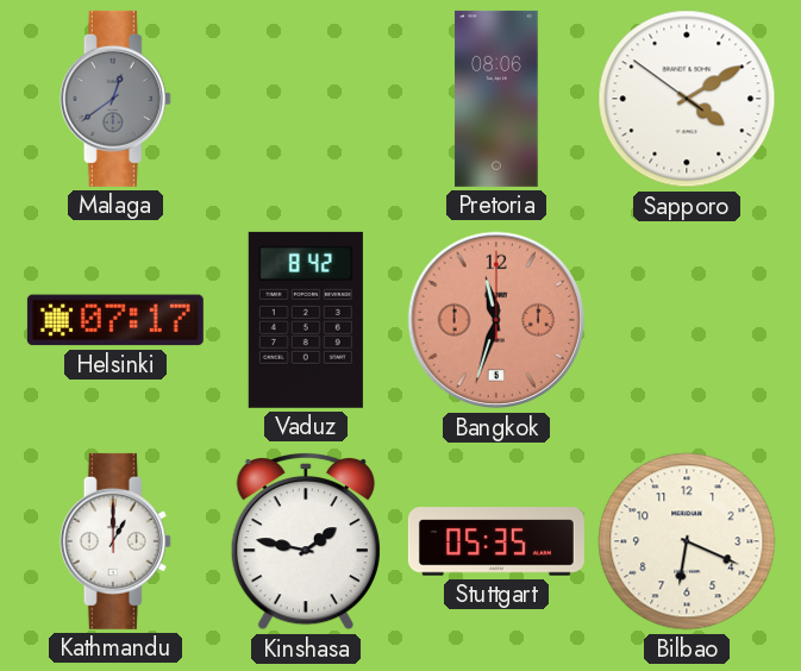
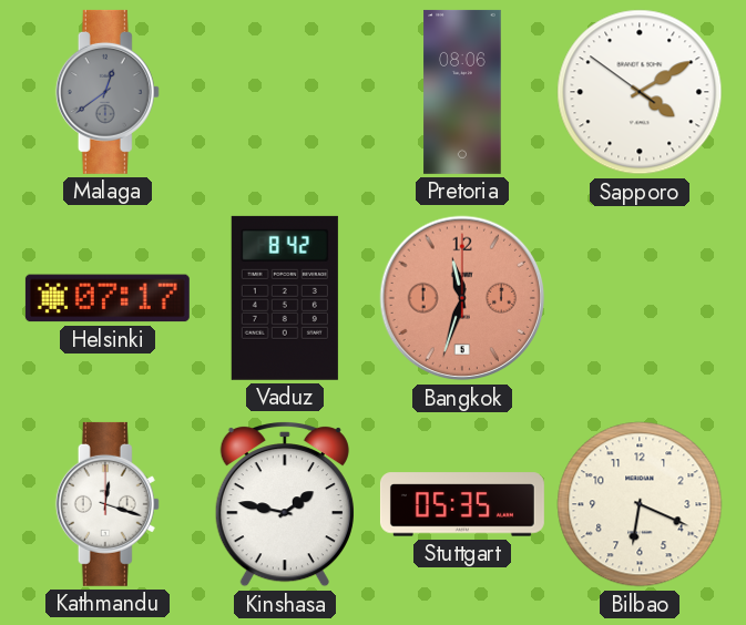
Kathmandu: 1:00 -> 12:18
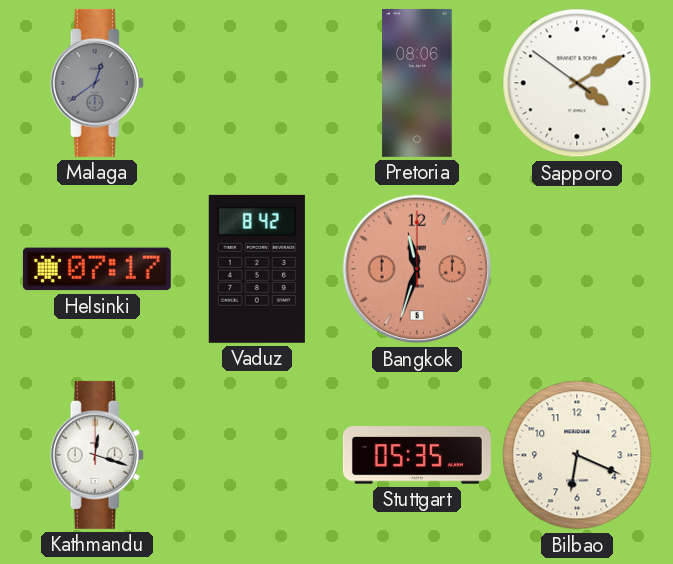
Kinshasa: 1:47 -> none
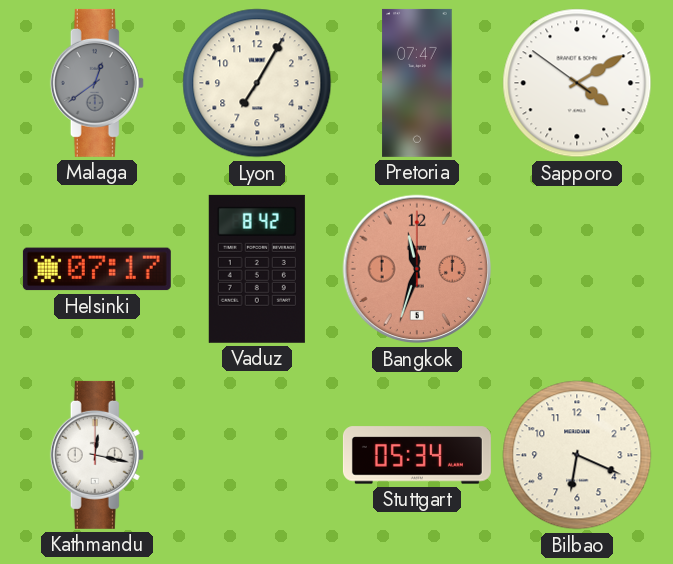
Lyon: none -> 7:05
Pretoria: 08:06 -> 07:47
Kathmandu: 12:18 -> 12:17
Stuttgart: 05:35 -> 05:34
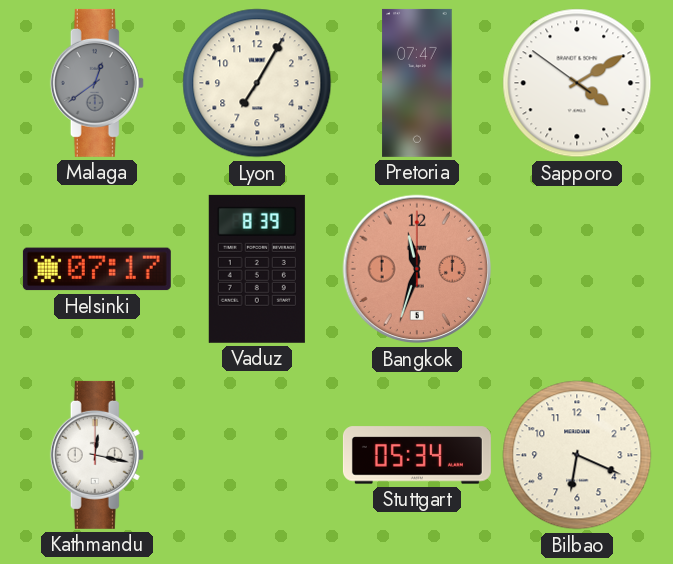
Vaduz: 8:42 -> 8:39
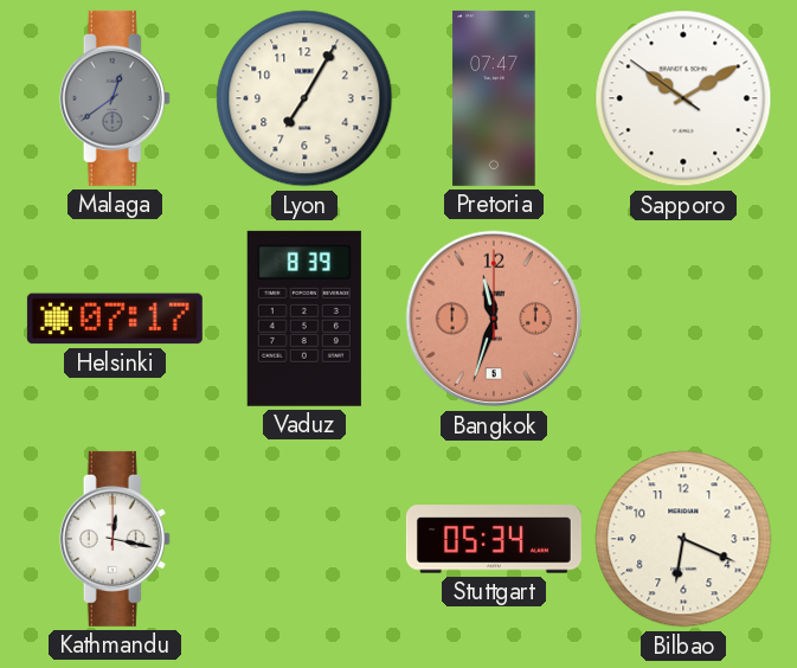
Sapporo: 4:09 -> 10:09
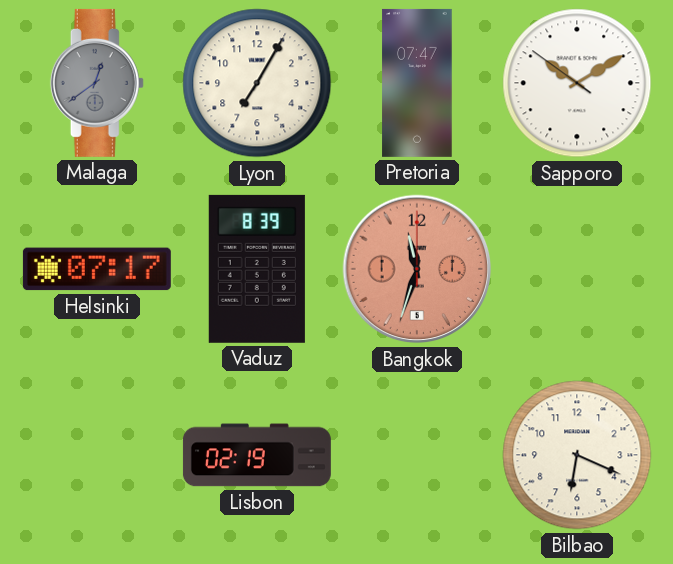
Kathmandu: 12:17 -> none
Lisbon: none -> 02:19
Stuttgart: 05:34 -> none
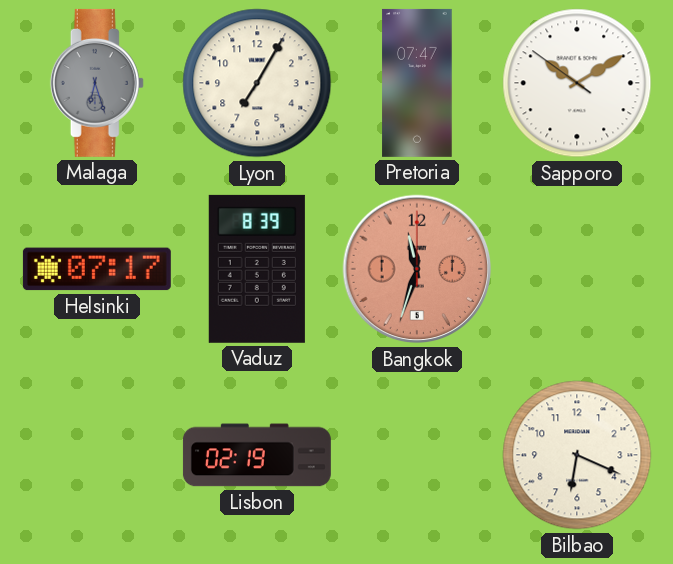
Malaga: 12:39 -> 6:27
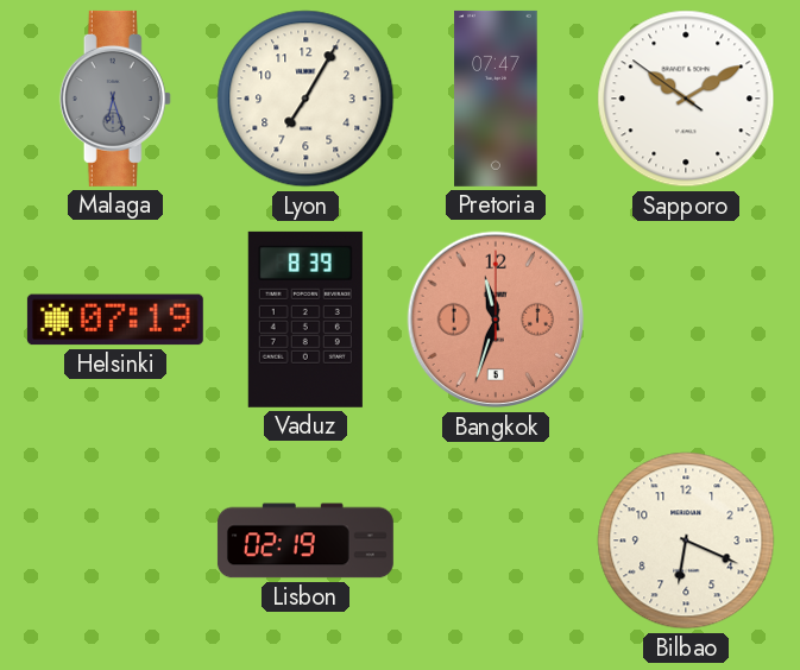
Helsinki: 07:17 -> 07:19
